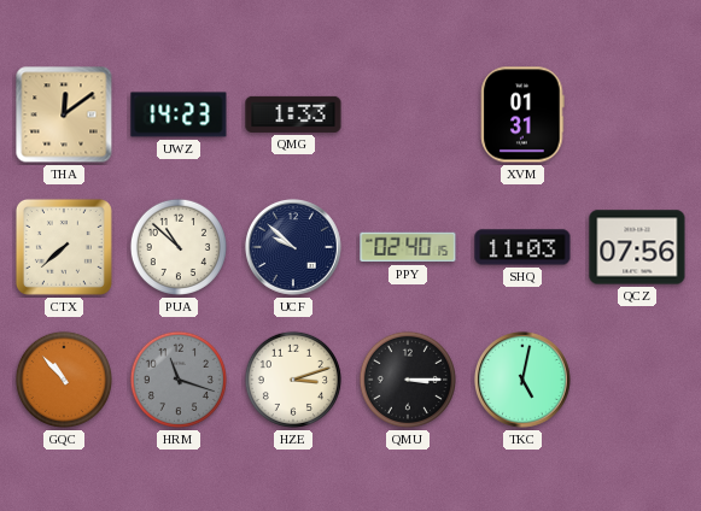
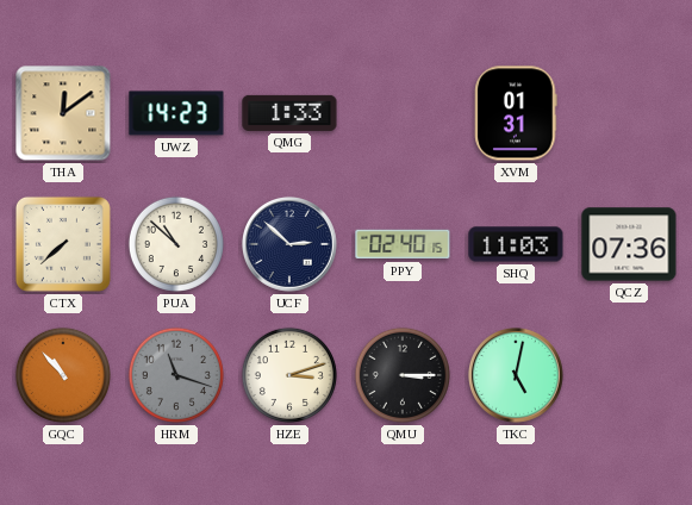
UCF: 9:52 -> 2:52
QCZ: 07:56 -> 07:36
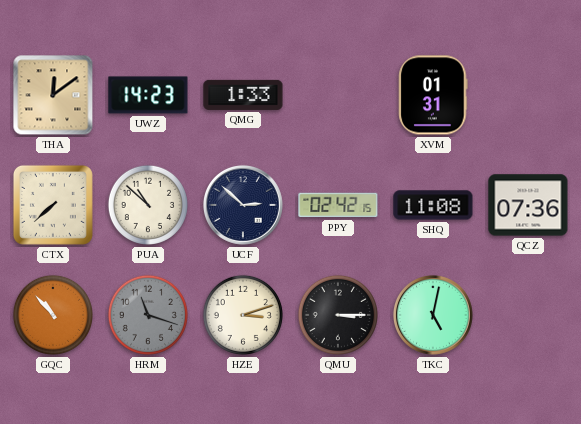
PPY: 02:40 -> 02:42
SHQ: 11:03 -> 11:08
